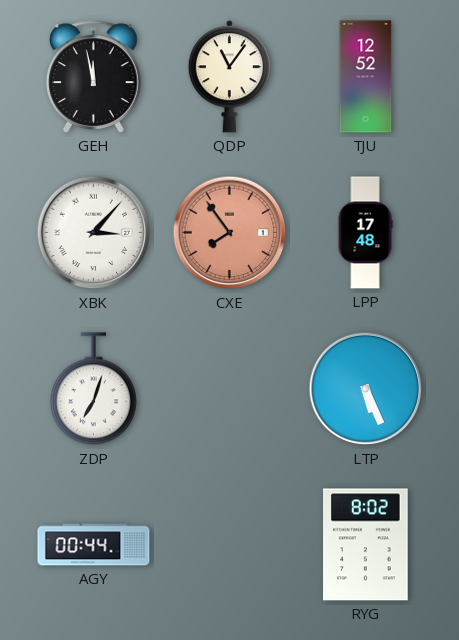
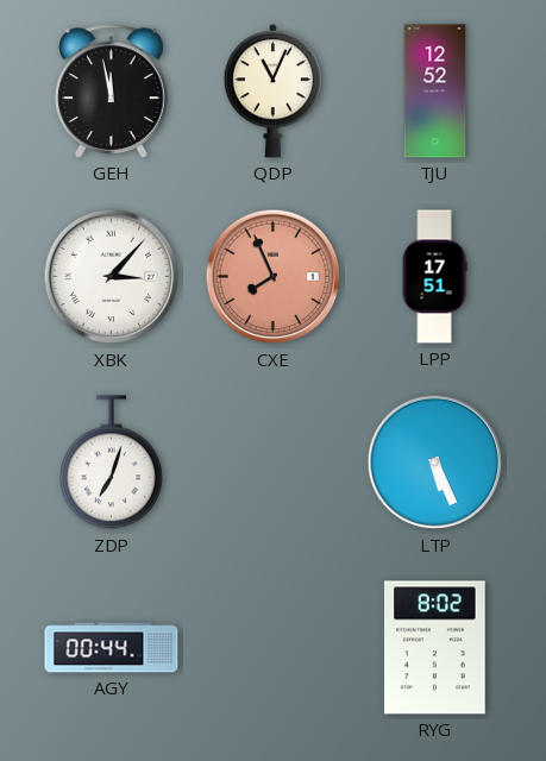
QDP: 11:06 -> 11:04
CXE: 7:54 -> 7:56
LPP: 17:48 -> 17:51
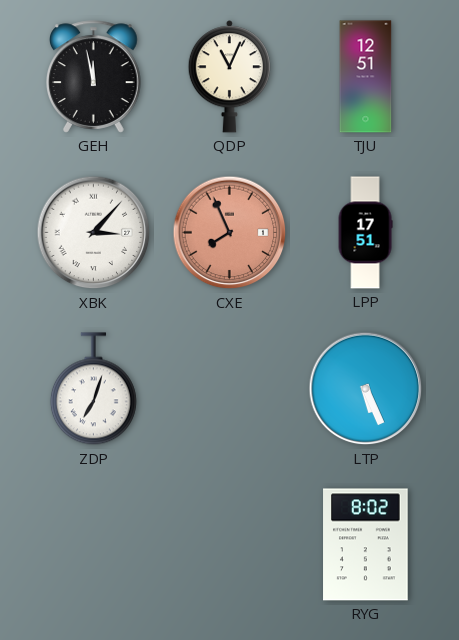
TJU: 12:52 -> 12:51
AGY: 00:44 -> none
